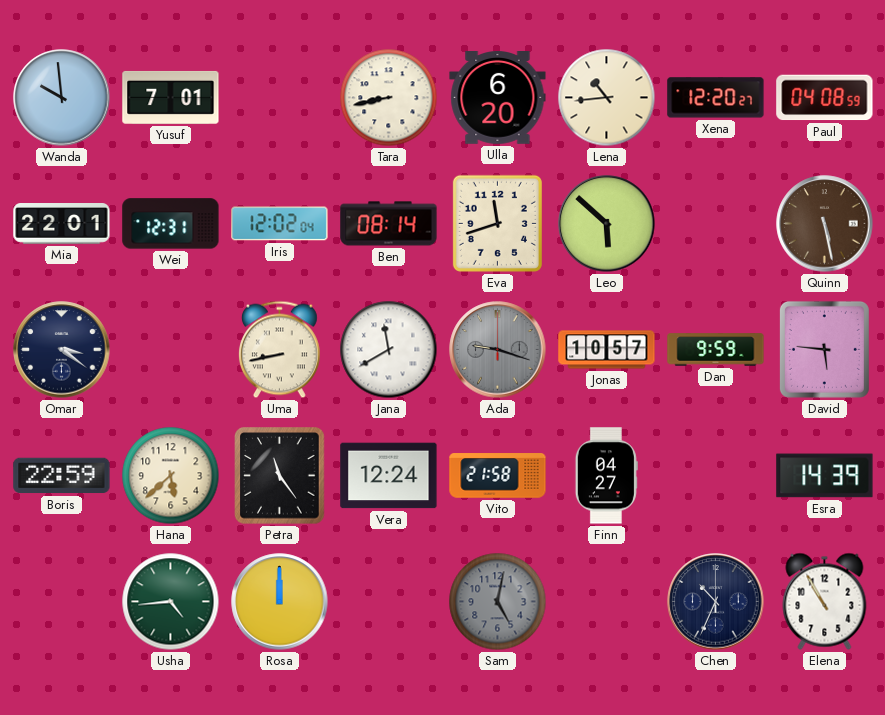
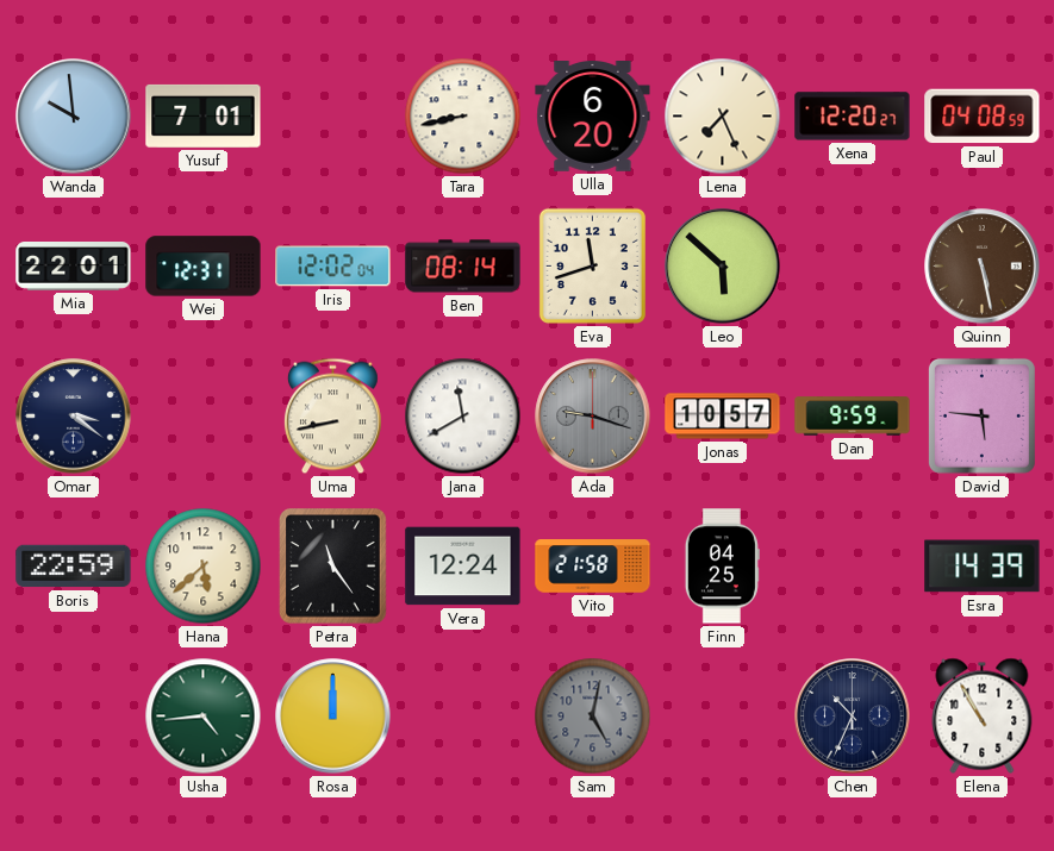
Lena: 10:44 -> 7:26
Finn: 04:27 -> 04:25
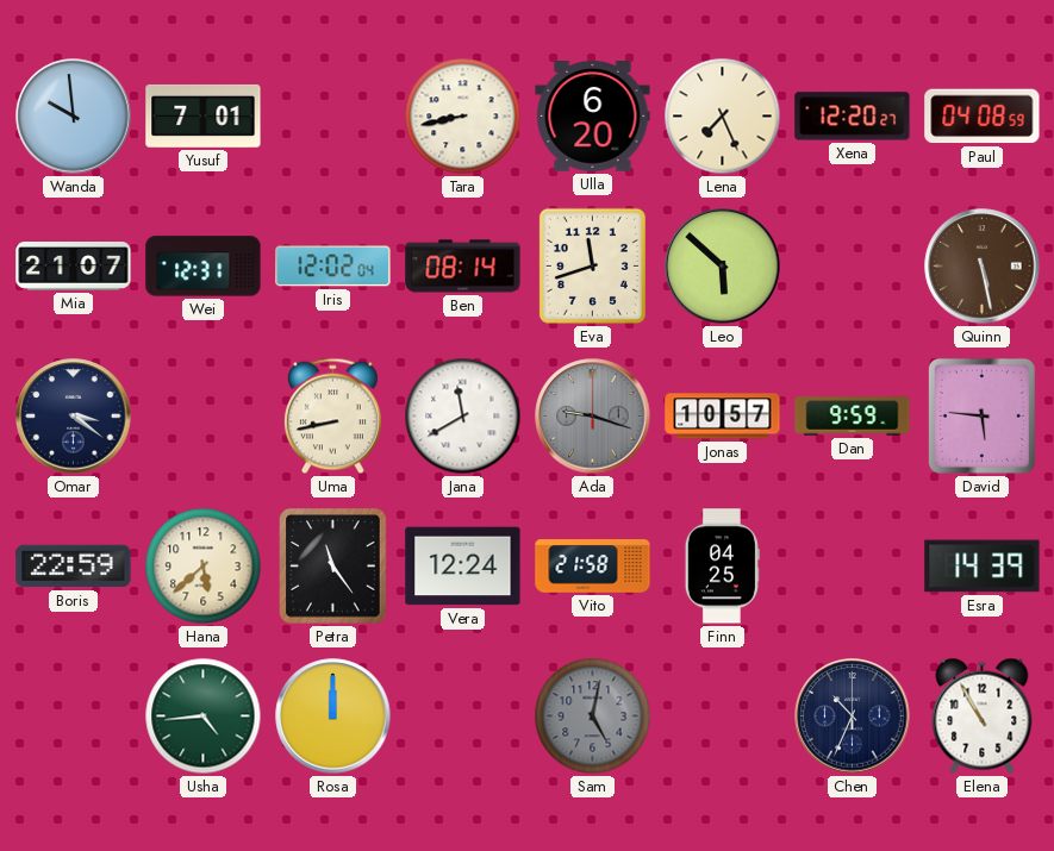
Mia: 22:01 -> 21:07
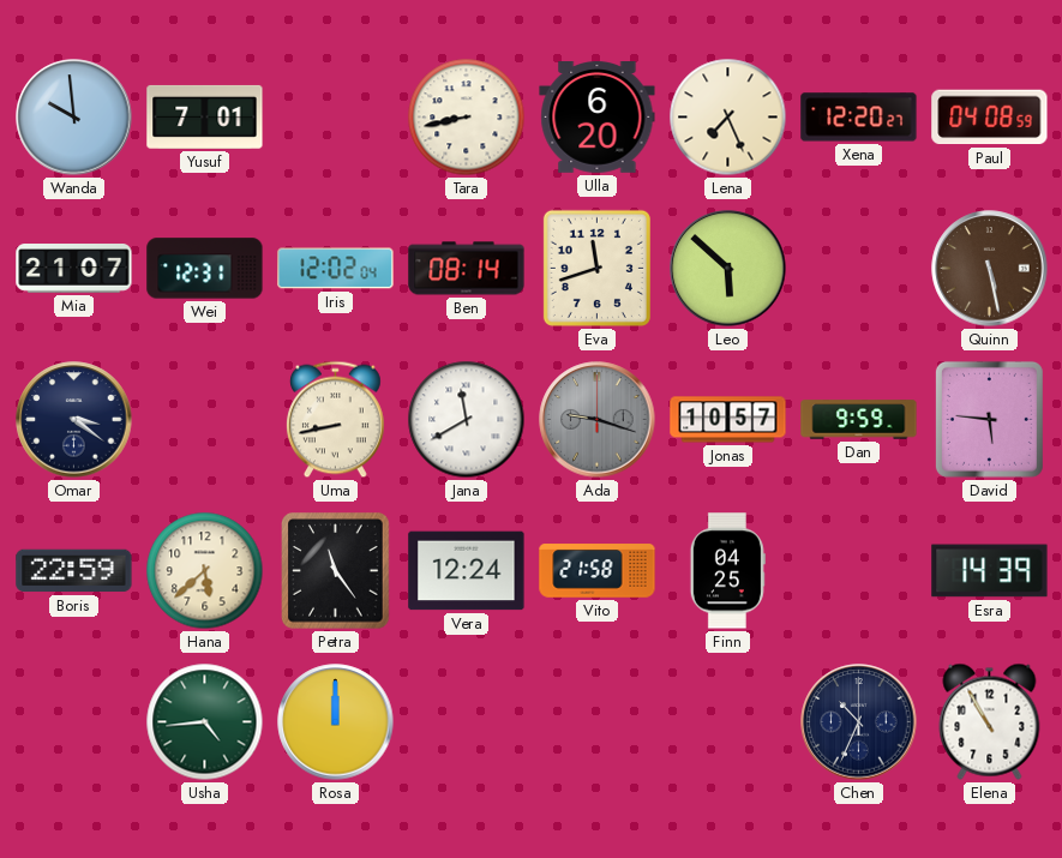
Sam: 5:02 -> none
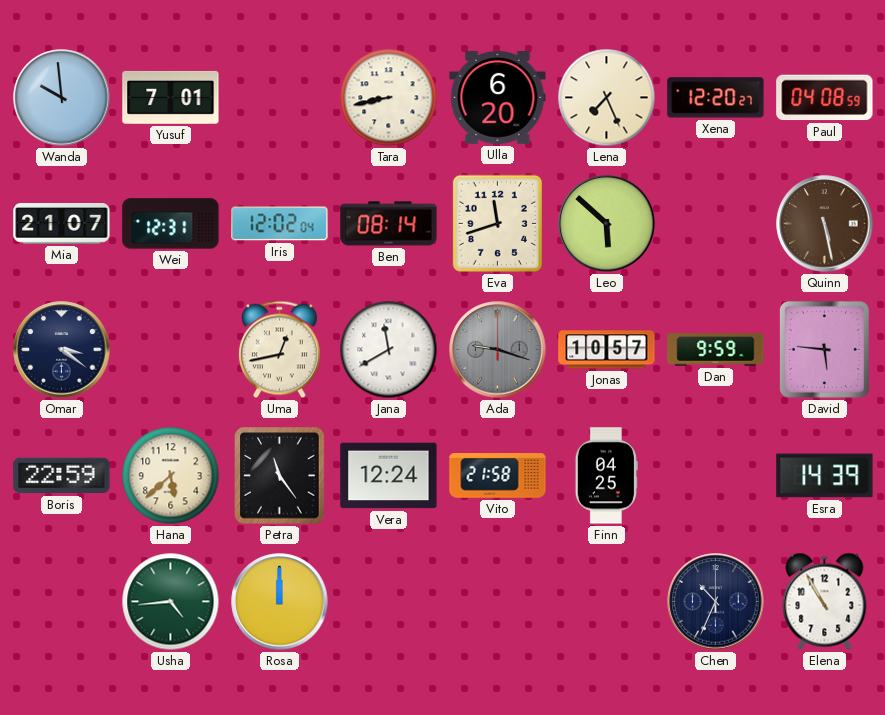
Uma: 8:43 -> 12:43
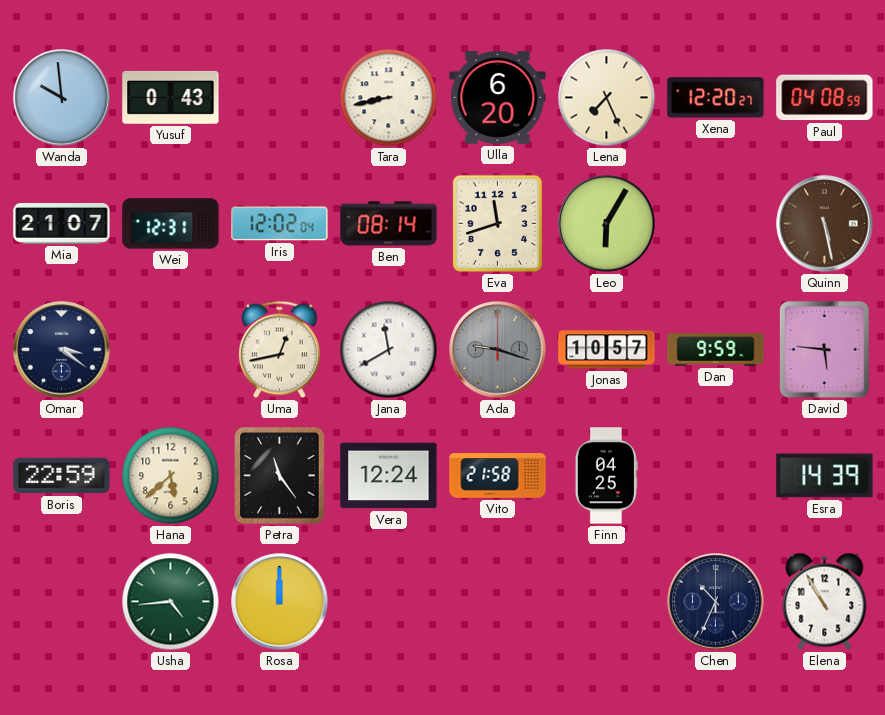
Yusuf: 7:01 -> 0:43
Leo: 5:52 -> 6:05
